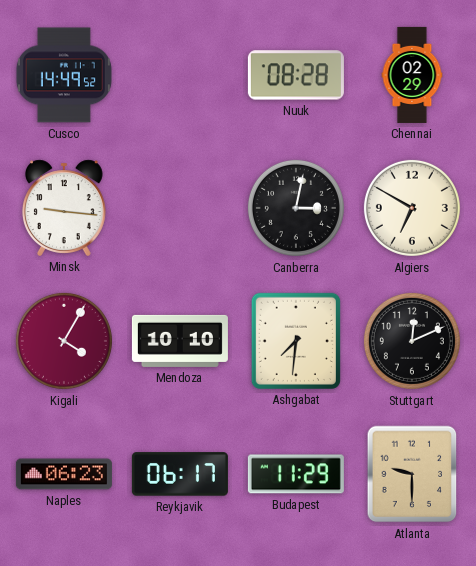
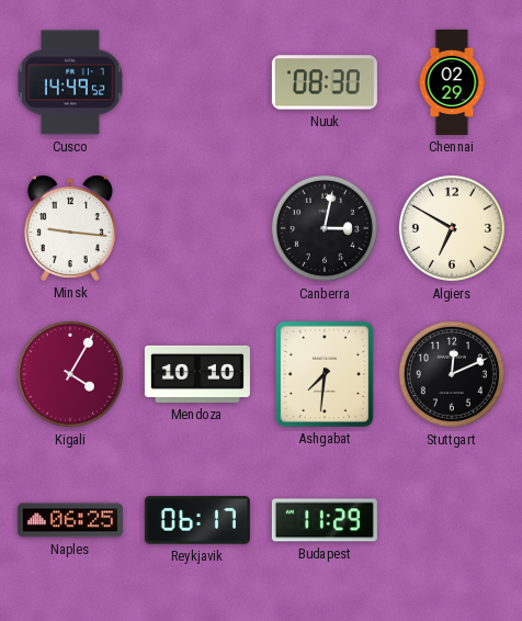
Nuuk: 08:28 -> 08:30
Naples: 06:23 -> 06:25
Atlanta: 9:30 -> none
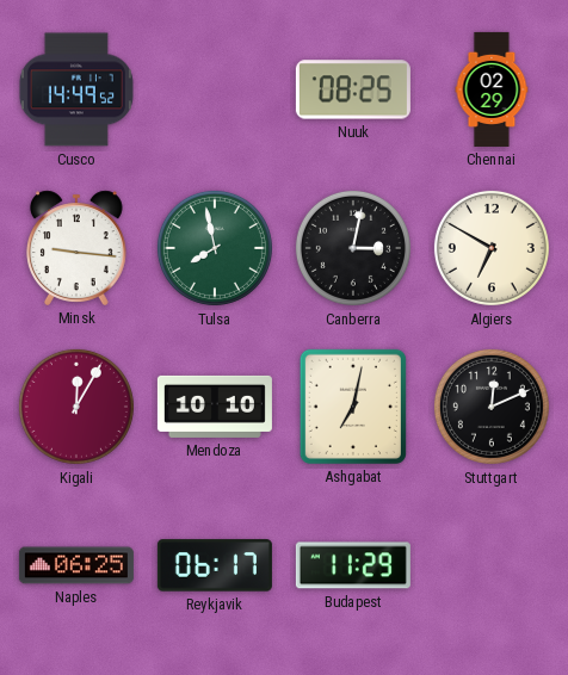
Nuuk: 08:30 -> 08:25
Tulsa: none -> 7:58
Kigali: 4:05 -> 12:05
Ashgabat: 7:31 -> 7:02
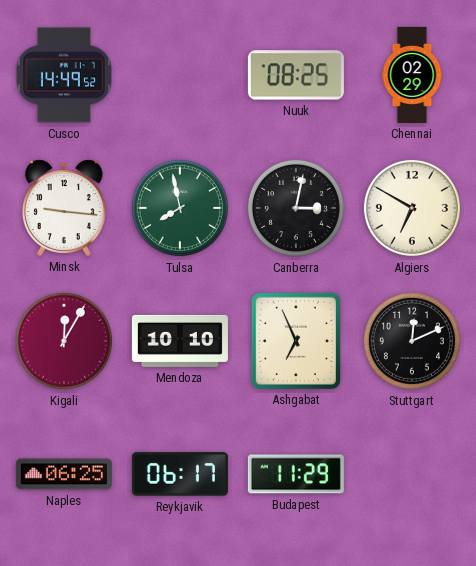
Ashgabat: 7:02 -> 6:56
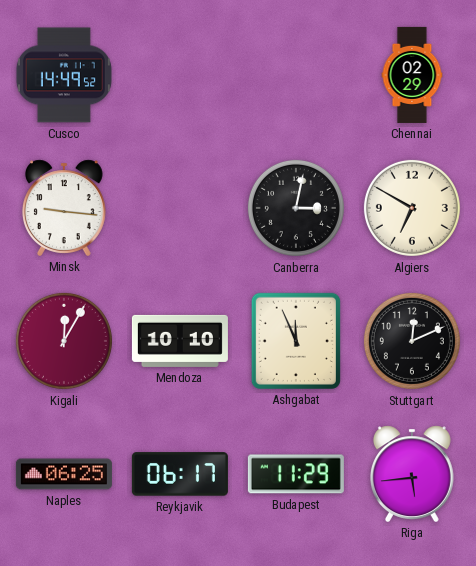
Nuuk: 08:25 -> none
Tulsa: 7:58 -> none
Ashgabat: 6:56 -> 11:56
Riga: none -> 5:44
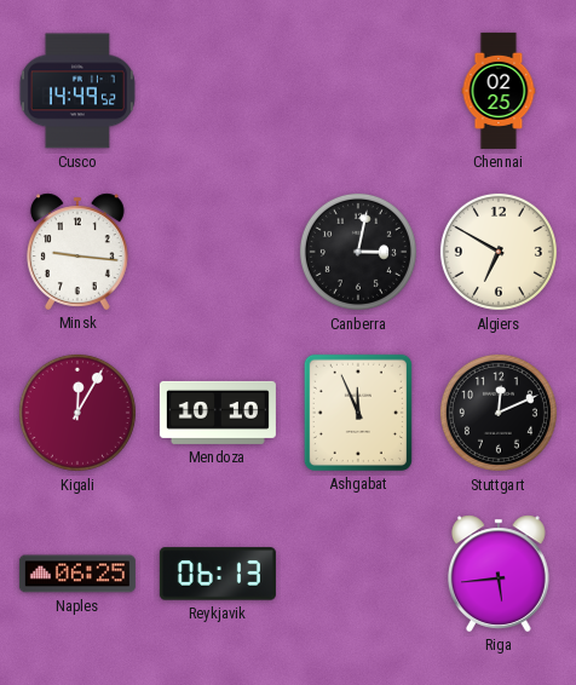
Chennai: 02:29 -> 02:25
Reykjavik: 06:17 -> 06:13
Budapest: 11:29 -> none
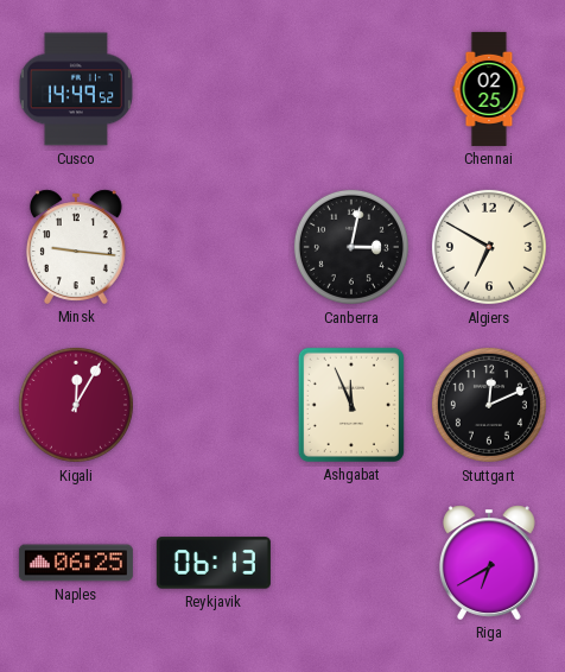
Mendoza: 10:10 -> none
Riga: 5:44 -> 6:40
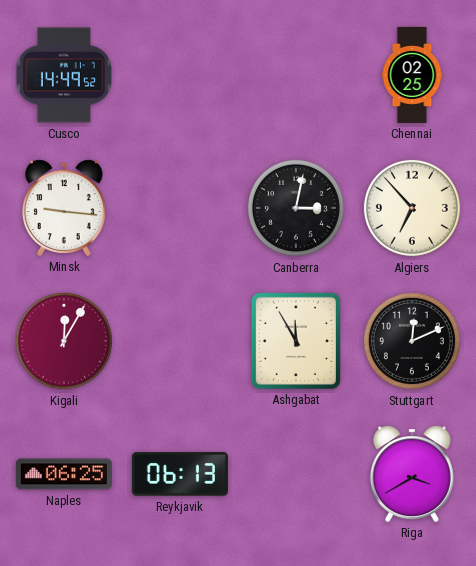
Algiers: 6:50 -> 6:53
Ashgabat: 11:56 -> 11:55
Riga: 6:40 -> 3:40
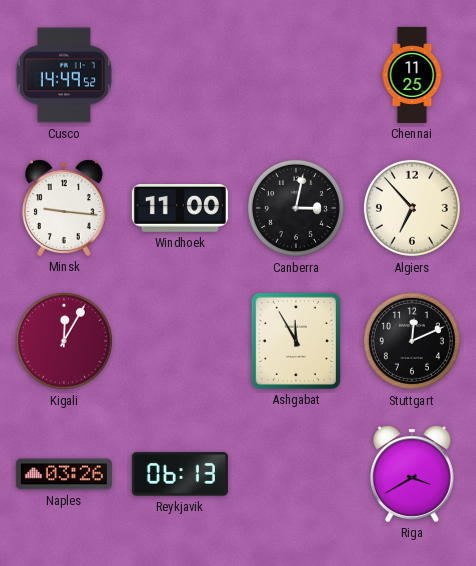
Chennai: 02:25 -> 11:25
Windhoek: none -> 11:00
Naples: 06:25 -> 03:26
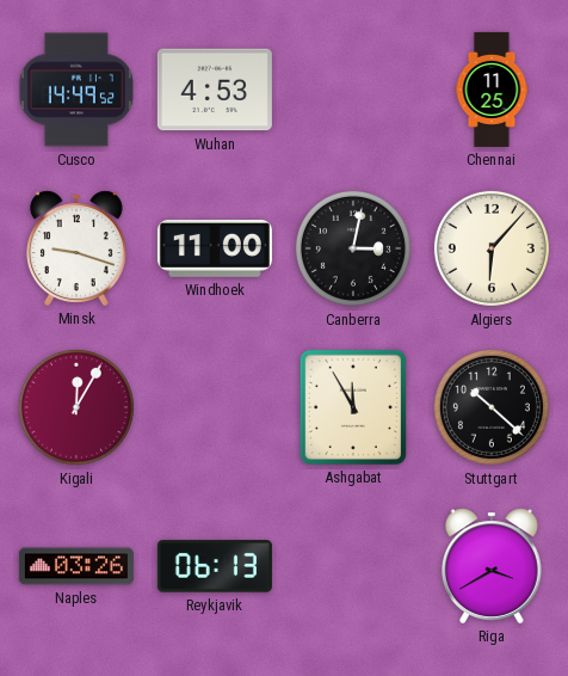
Wuhan: none -> 4:53
Minsk: 9:16 -> 9:18
Algiers: 6:53 -> 6:07
Stuttgart: 12:11 -> 10:22
